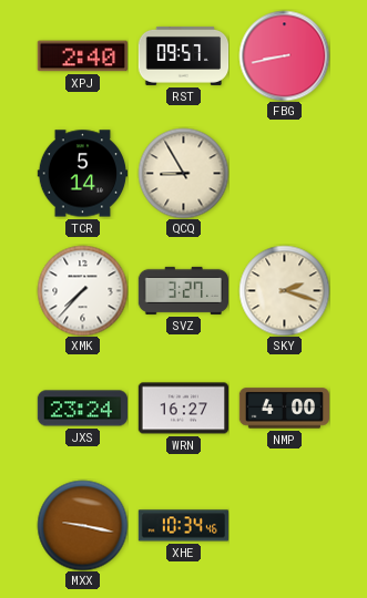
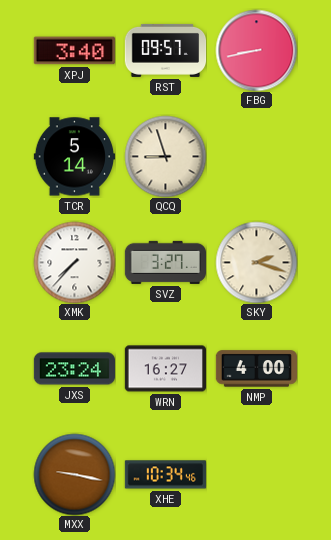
XPJ: 2:40 -> 3:40
QCQ: 8:55 -> 8:57
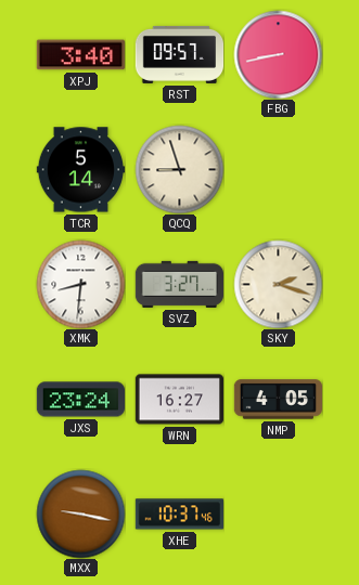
XMK: 7:37 -> 8:31
NMP: 4:00 -> 4:05
XHE: 10:34 -> 10:37
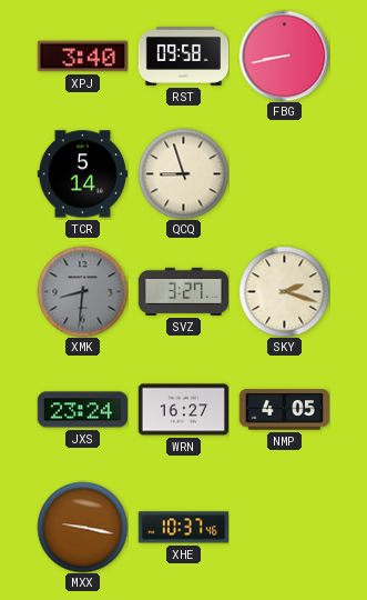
RST: 09:57 -> 09:58
XMK dial: white -> grey
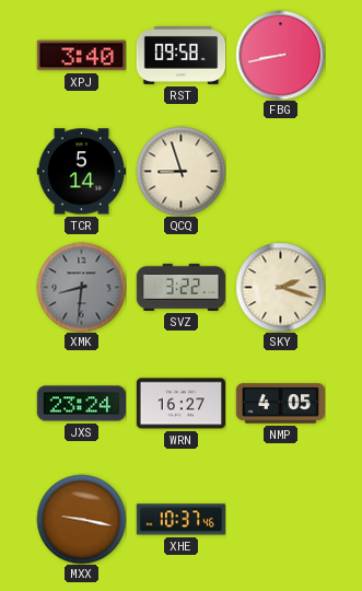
SVZ: 3:27 -> 3:22
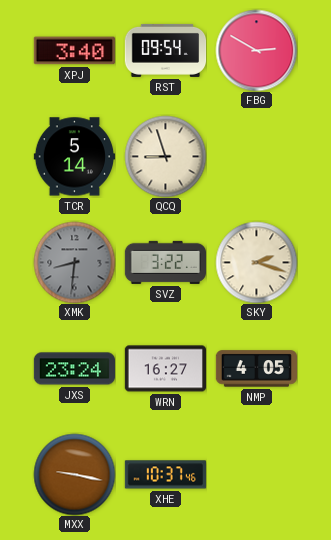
RST: 09:58 -> 09:54
FBG: 8:43 -> 2:50
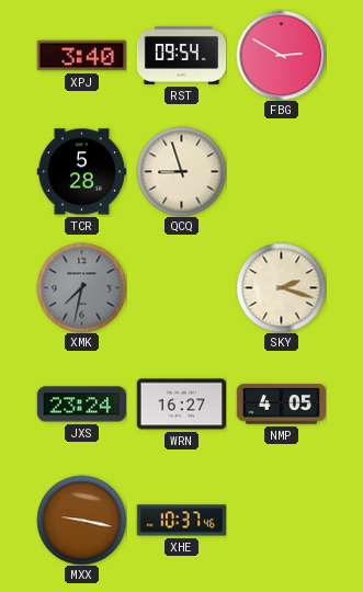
TCR: 5:14 -> 5:28
XMK: 8:31 -> 7:32
SVZ: 3:22 -> none
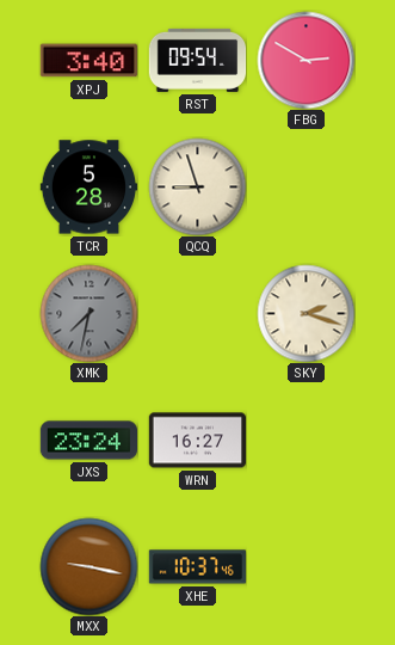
NMP: 4:05 -> none
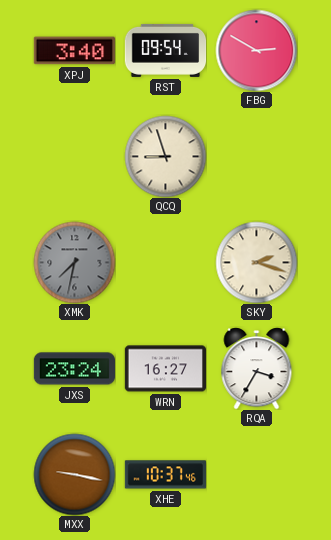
TCR: 5:28 -> none
RQA: none -> 3:35
